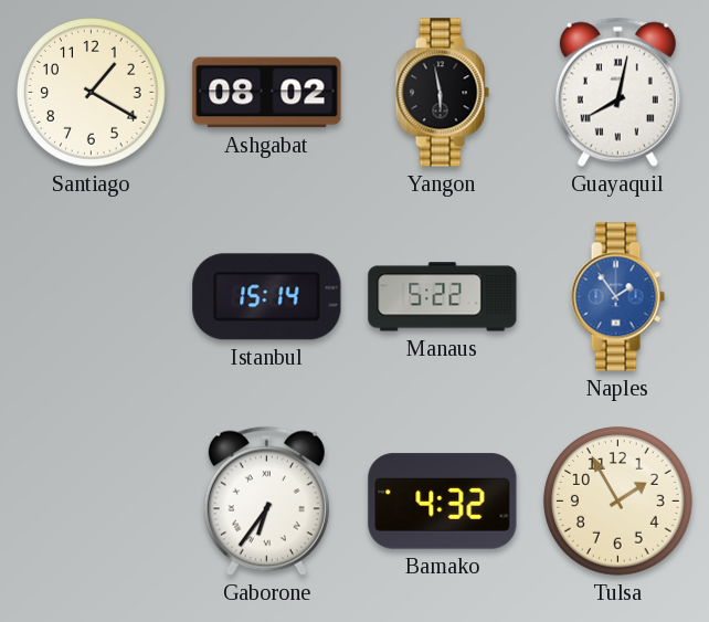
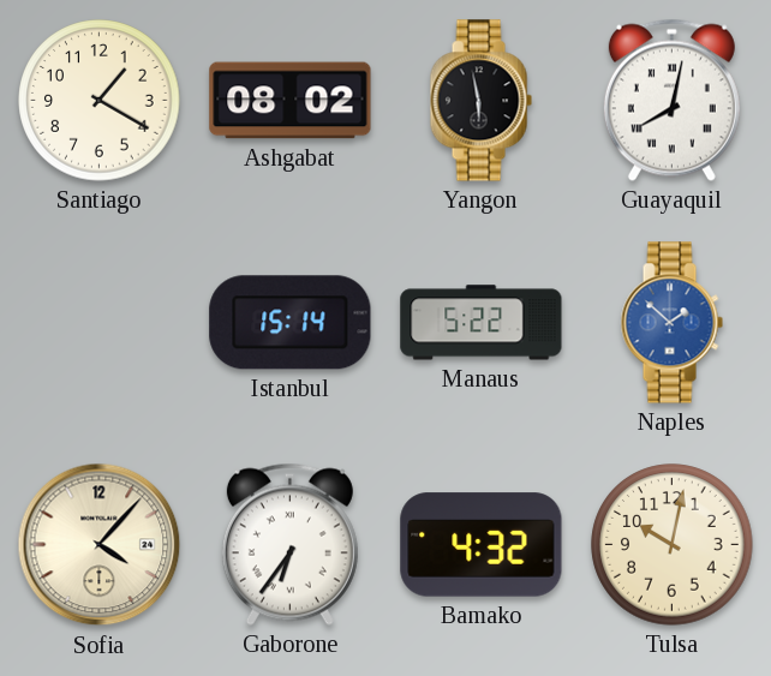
Naples: 1:54 -> 1:52
Sofia: none -> 4:07
Tulsa: 1:55 -> 10:02
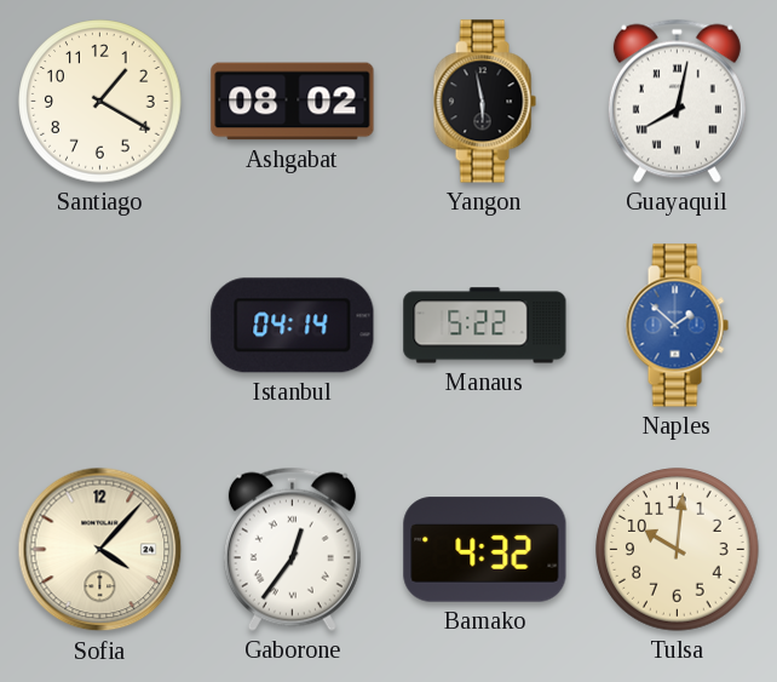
Istanbul: 15:14 -> 04:14
Gaborone: 6:36 -> 12:36
Tulsa: 10:02 -> 10:01
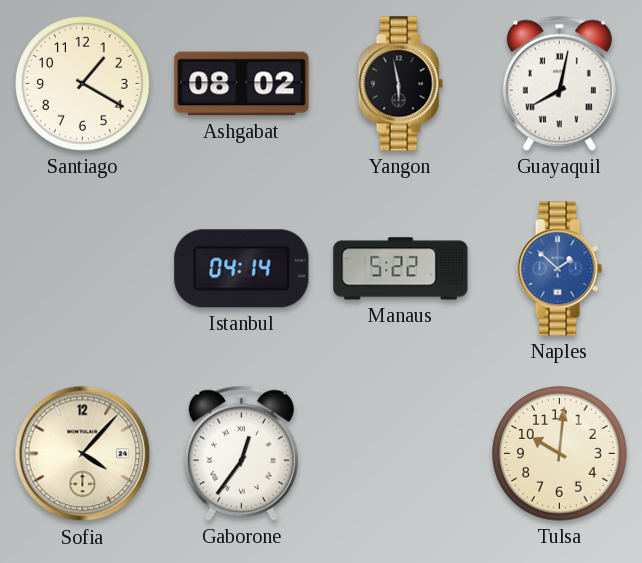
Bamako: 4:32 -> none
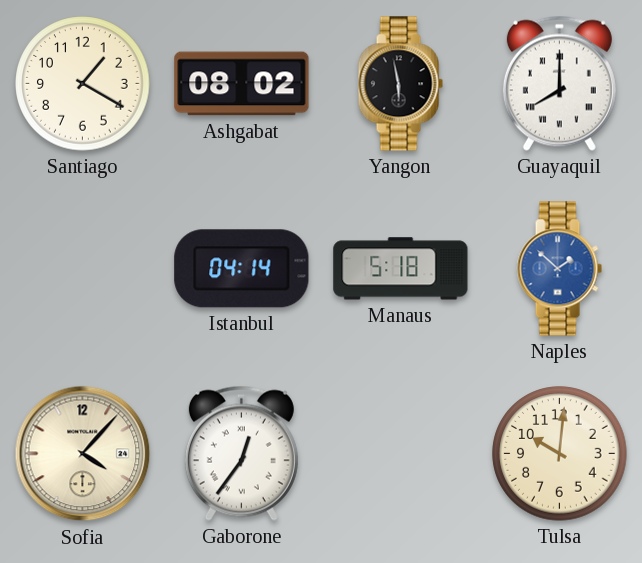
Guayaquil: 8:02 -> 8:00
Manaus: 5:22 -> 5:18
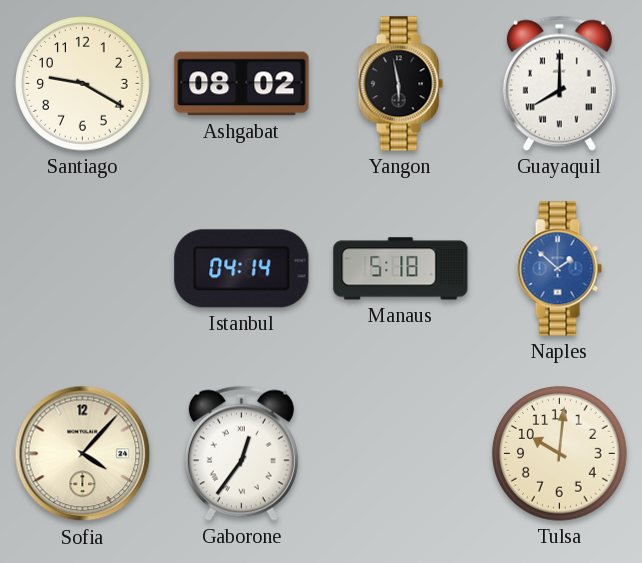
Santiago: 1:20 -> 9:20
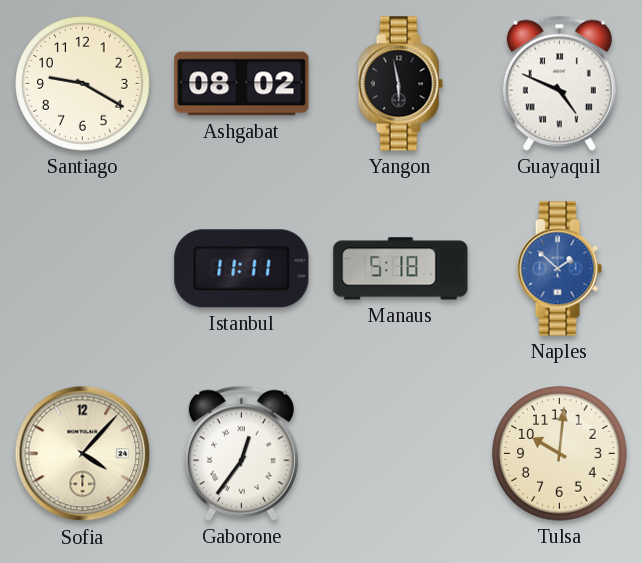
Guayaquil: 8:00 -> 4:49
Istanbul: 04:14 -> 11:11
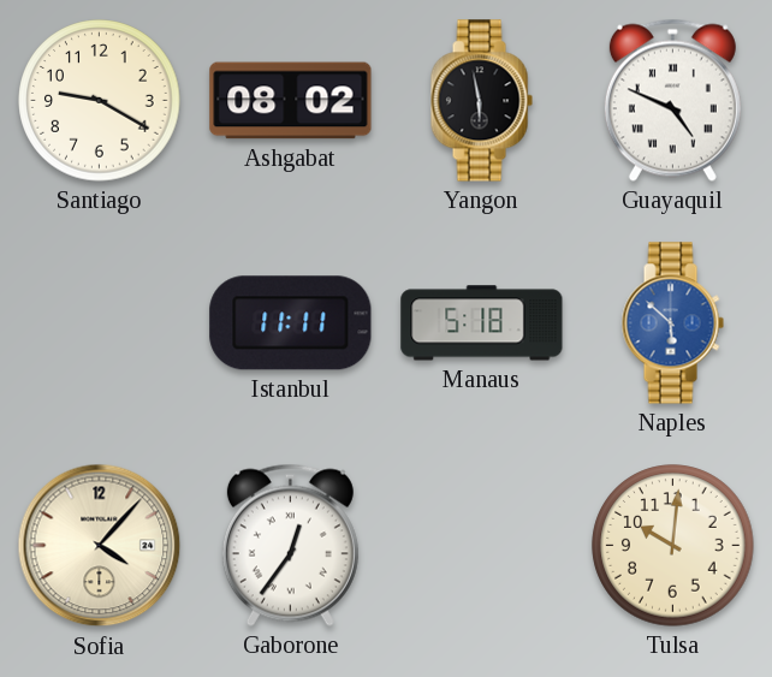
Naples: 1:52 -> 5:52
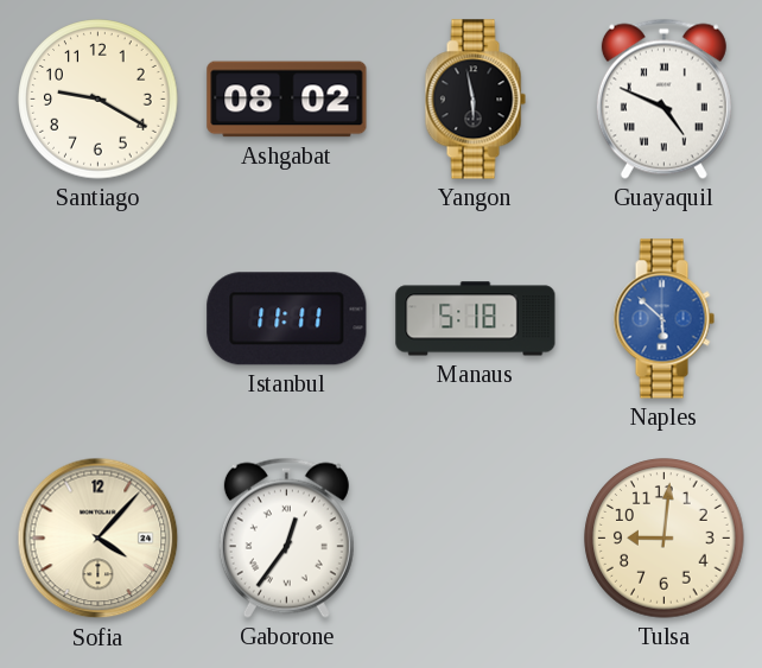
Tulsa: 10:01 -> 9:01
